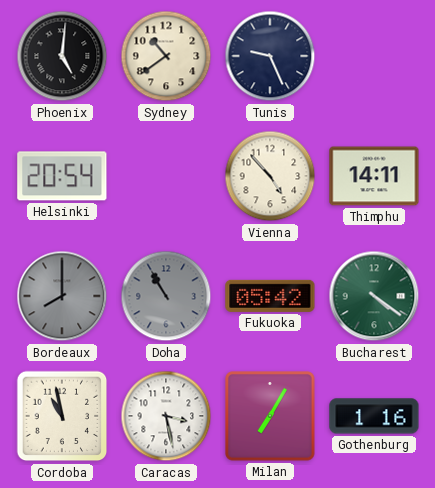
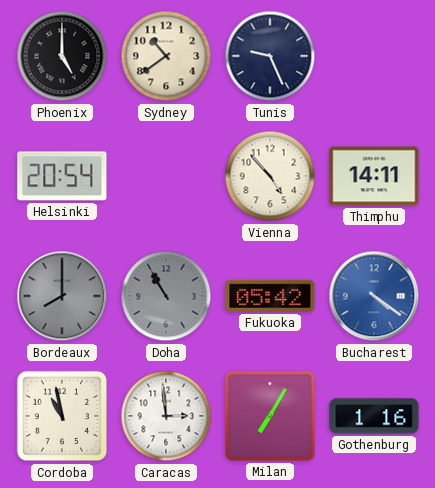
Phoenix: 5:01 -> 5:00
Bucharest dial: green -> blue
Caracas: 3:28 -> 2:59
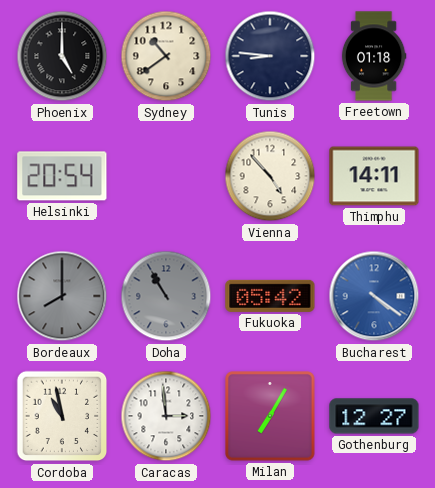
Tunis: 9:26 -> 8:46
Freetown: none -> 01:18
Gothenburg: 1:16 -> 12:27
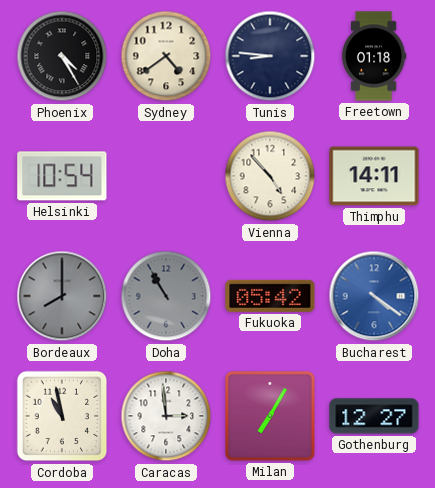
Phoenix: 5:00 -> 4:25
Sydney: 10:39 -> 4:39
Helsinki: 20:54 -> 10:54
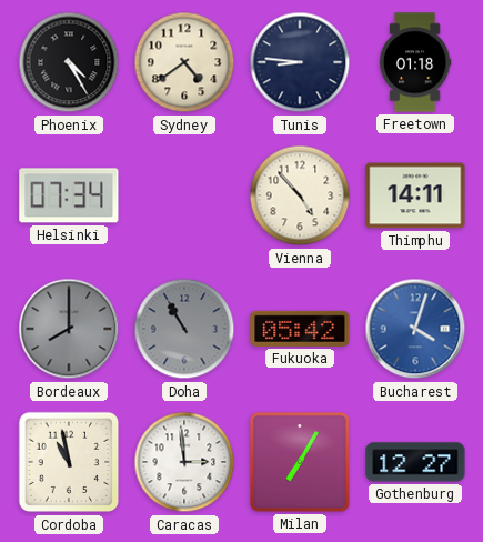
Helsinki: 10:54 -> 07:34
Bucharest: 4:21 -> 4:03
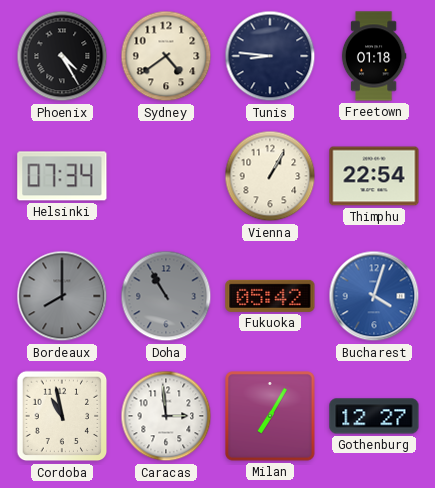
Vienna: 4:53 -> 1:05
Thimphu: 14:11 -> 22:54
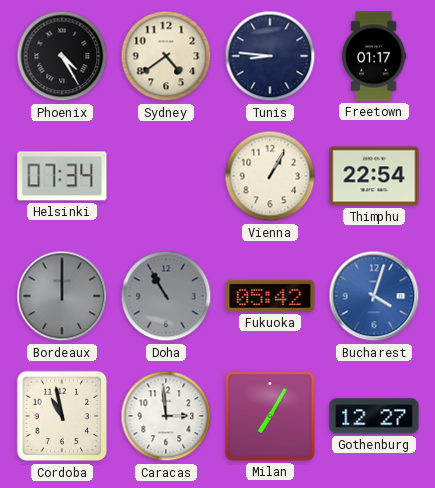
Freetown: 01:18 -> 01:17
Bordeaux: 8:00 -> 12:00
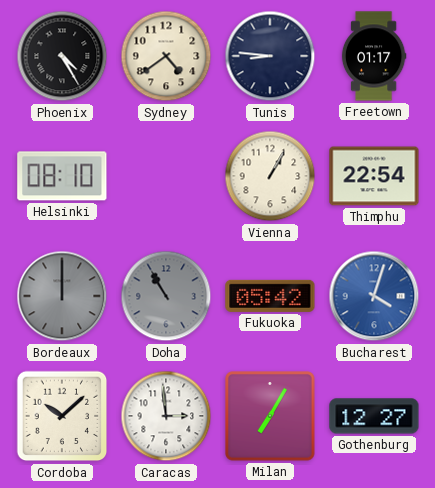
Helsinki: 07:34 -> 08:10
Cordoba: 10:58 -> 10:08
